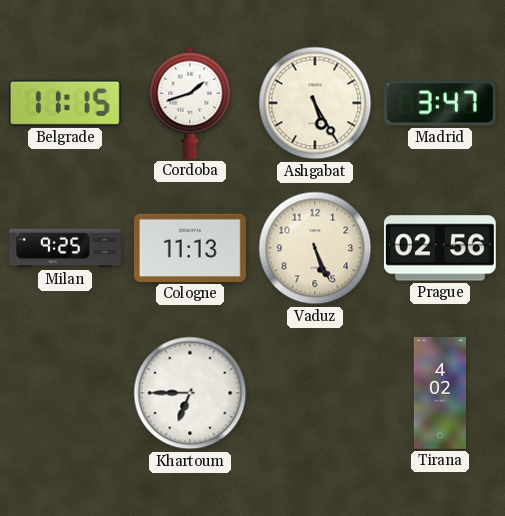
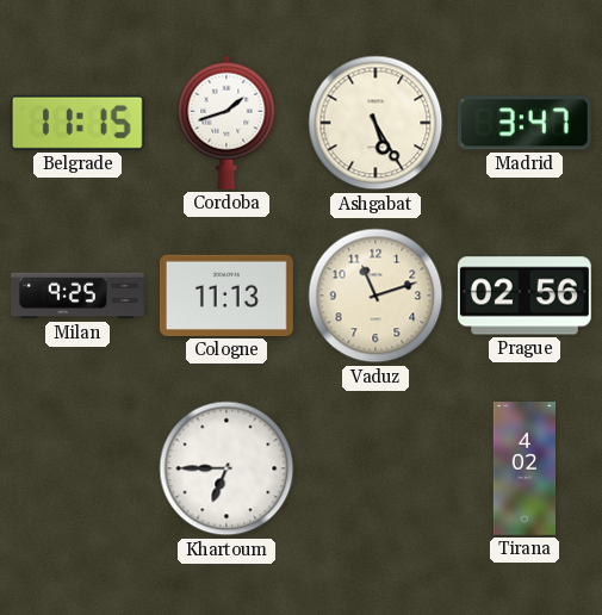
Vaduz: 5:26 -> 11:12
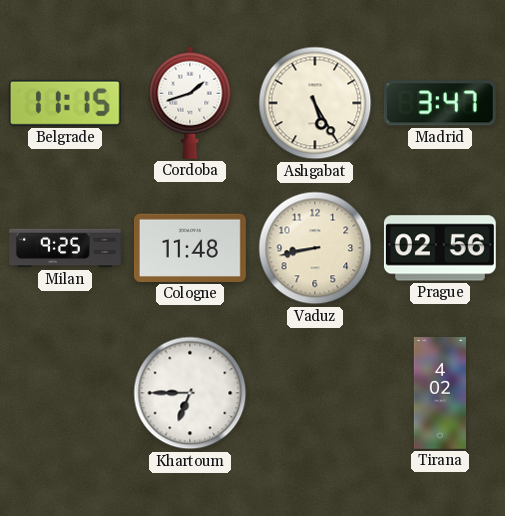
Cologne: 11:13 -> 11:48
Vaduz: 11:12 -> 8:43
